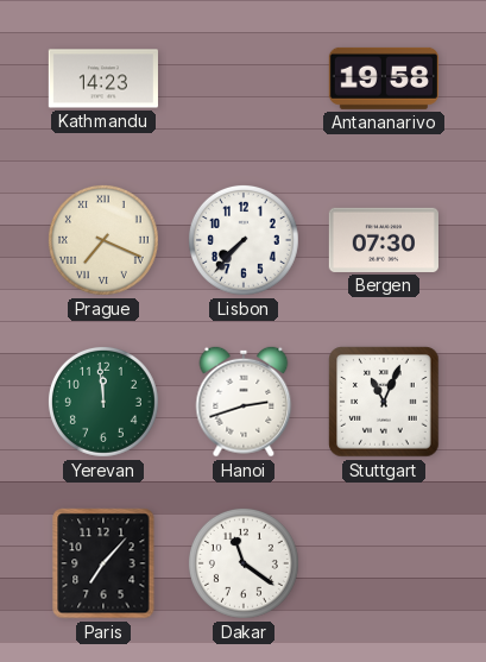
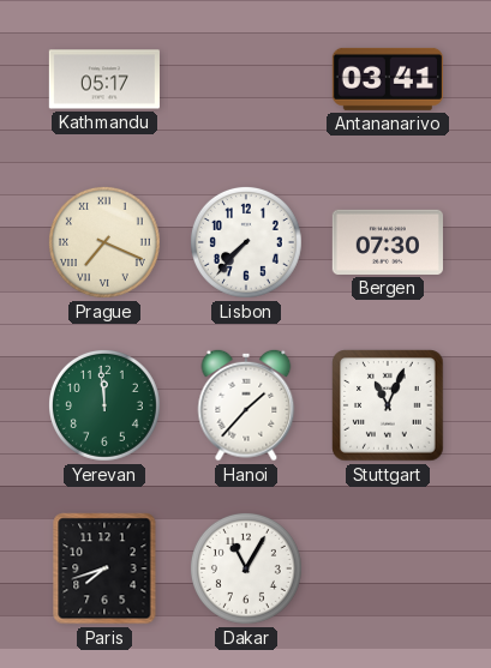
Kathmandu: 14:23 -> 05:17
Antananarivo: 19:58 -> 03:41
Hanoi: 2:42 -> 1:37
Paris: 7:07 -> 7:42
Dakar: 11:21 -> 11:05
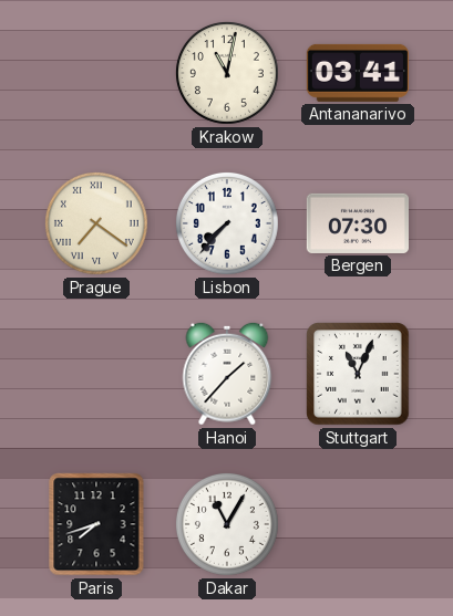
Kathmandu: 05:17 -> none
Krakow: none -> 11:02
Prague: 7:19 -> 7:21
Yerevan: 11:59 -> none
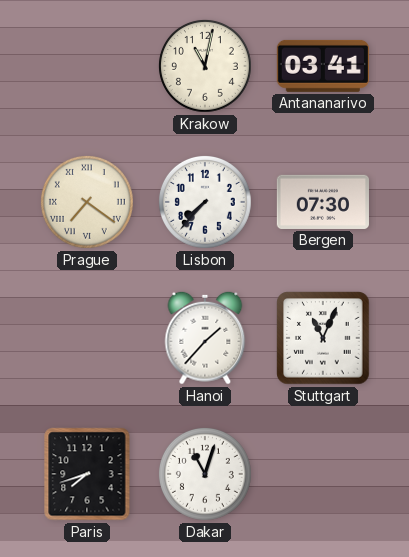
Dakar: 11:05 -> 11:03
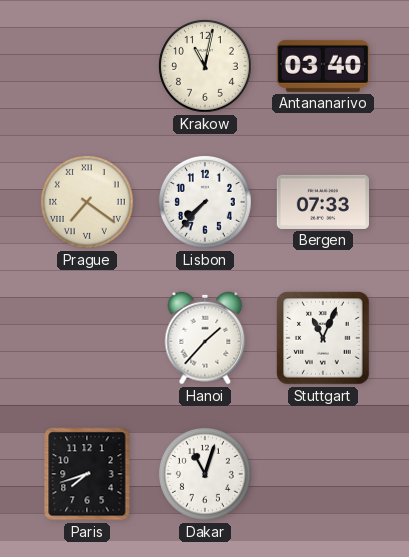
Antananarivo: 03:41 -> 03:40
Bergen: 07:30 -> 07:33
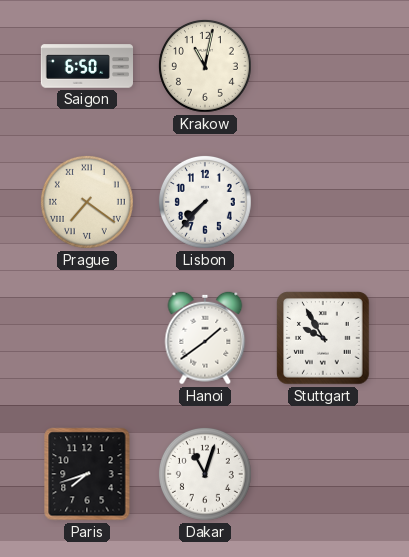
Saigon: none -> 6:50
Antananarivo: 03:40 -> none
Bergen: 07:33 -> none
Hanoi: 1:37 -> 1:39
Stuttgart: 11:04 -> 9:55
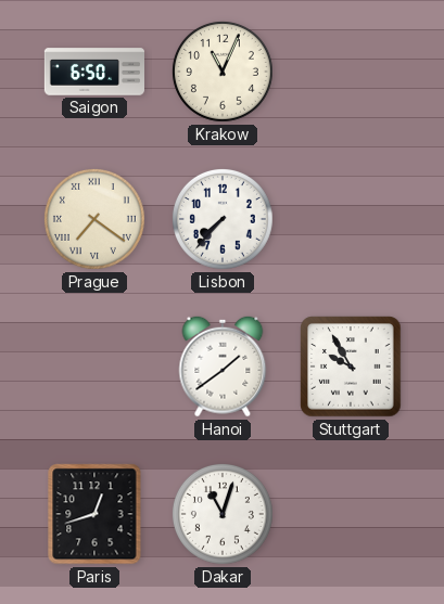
Krakow: 11:02 -> 11:04
Paris: 7:42 -> 12:42
